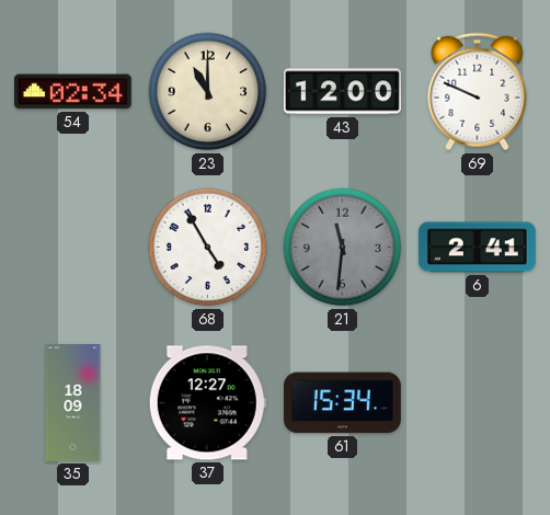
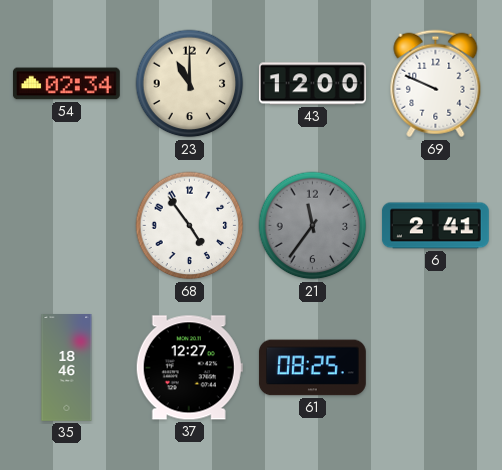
68: 4:55 -> 4:54
21: 11:31 -> 11:36
35: 18:09 -> 18:46
61: 15:34 -> 08:25
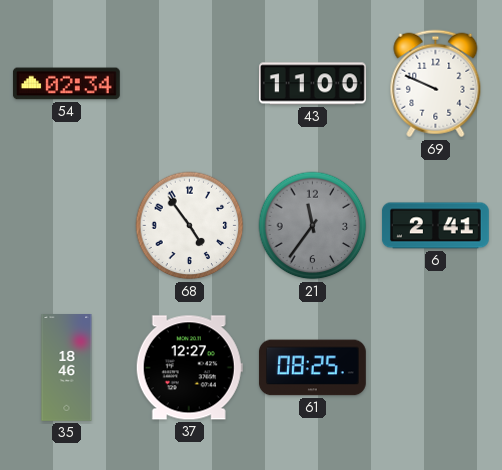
23: 11:00 -> none
43: 12:00 -> 11:00
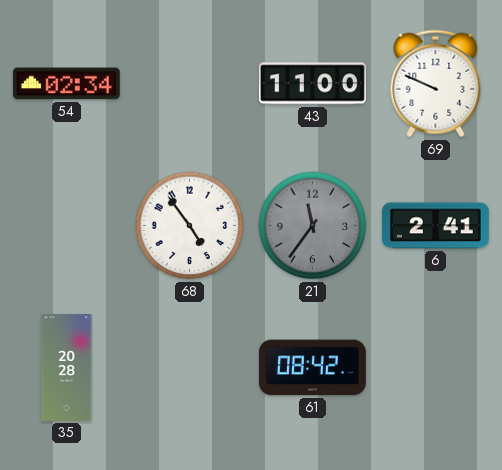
35: 18:46 -> 20:28
37: 12:27 -> none
61: 08:25 -> 08:42
